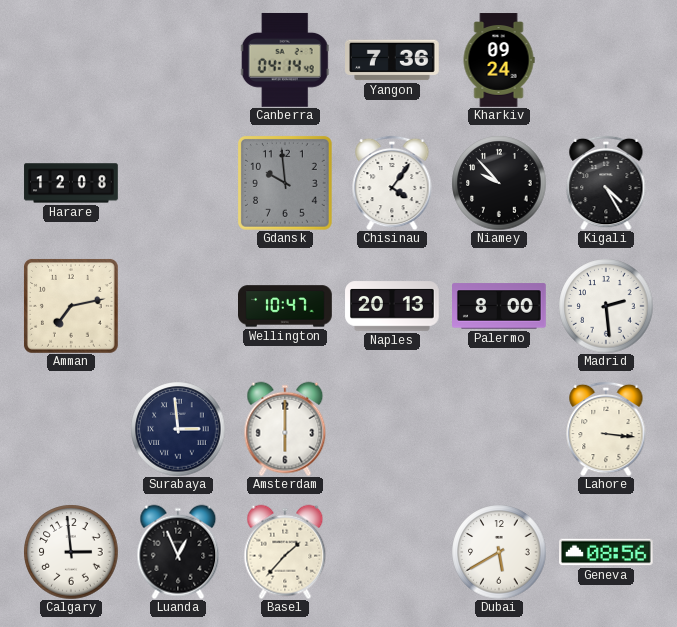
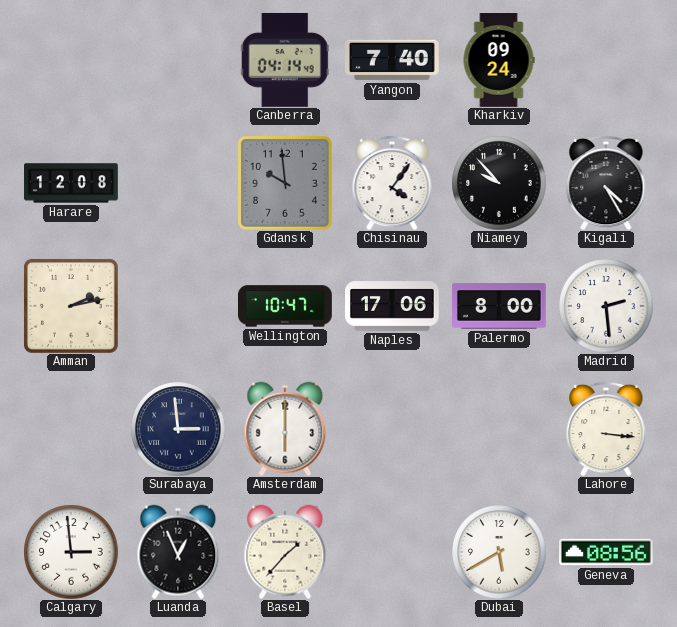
Yangon: 7:36 -> 7:40
Amman: 7:13 -> 2:13
Naples: 20:13 -> 17:06
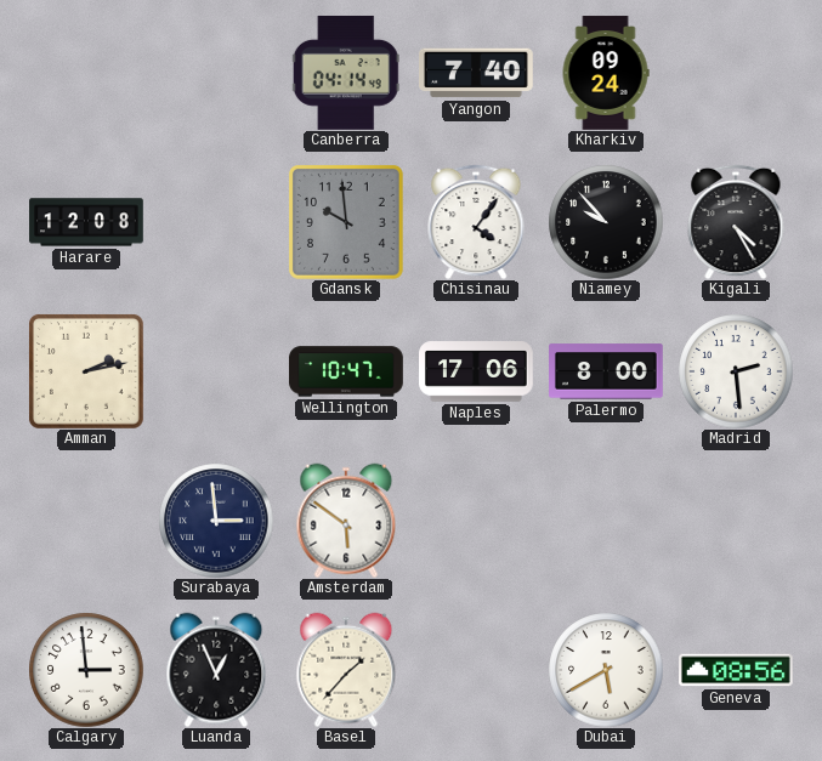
Amsterdam: 6:00 -> 5:51
Lahore: 3:16 -> none
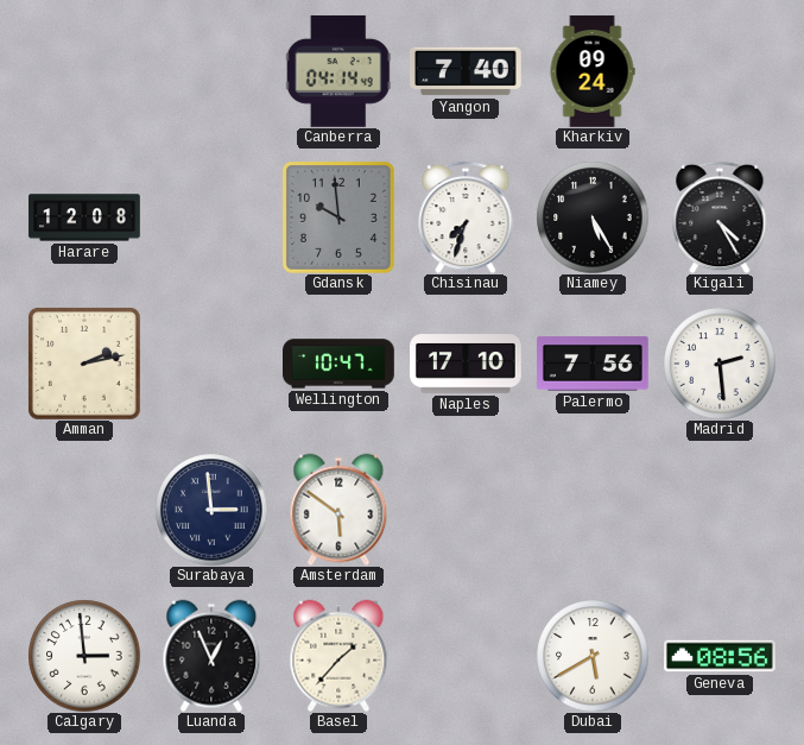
Chisinau: 4:06 -> 7:33
Niamey: 9:53 -> 5:25
Naples: 17:06 -> 17:10
Palermo: 8:00 -> 7:56
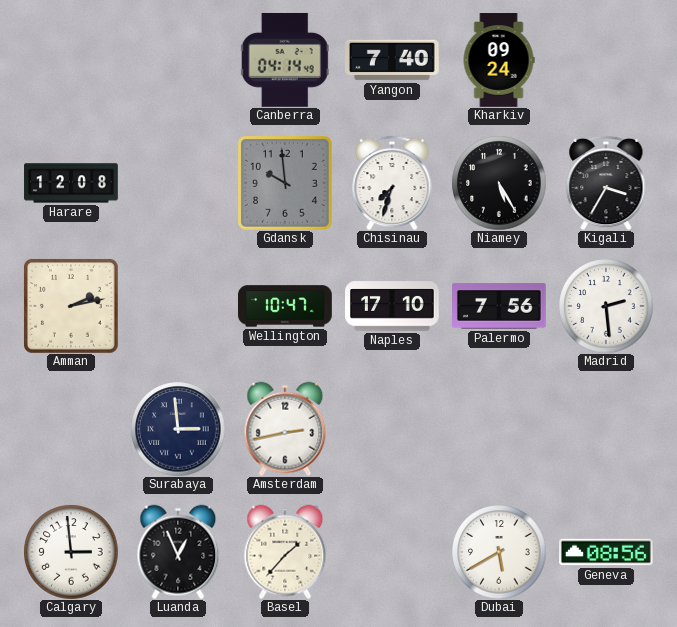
Kigali: 4:25 -> 3:35
Amsterdam: 5:51 -> 2:43
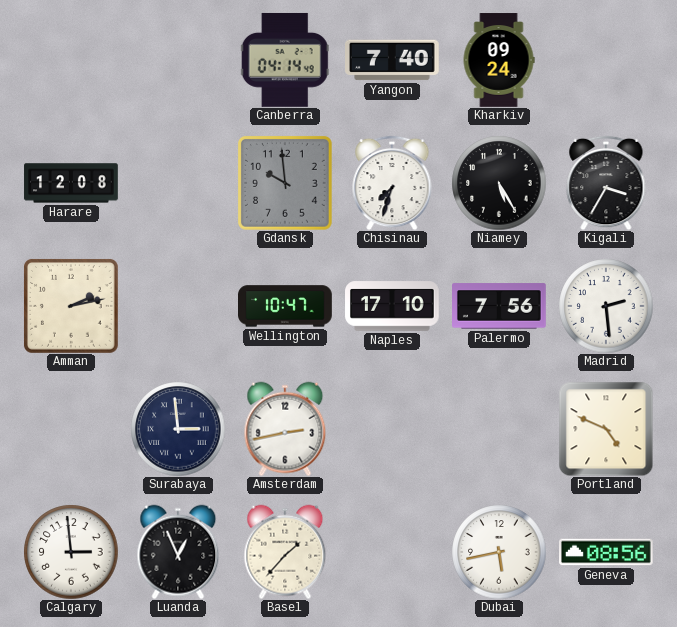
Portland: none -> 4:49
Dubai: 5:40 -> 5:43
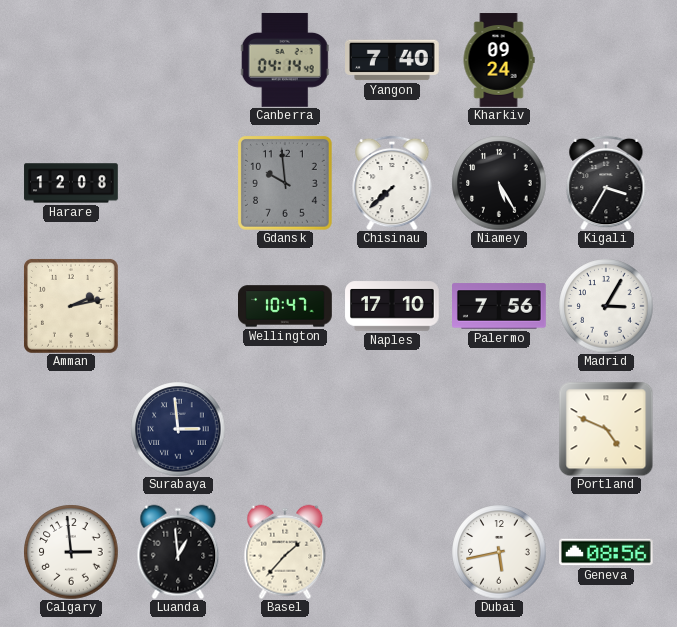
Chisinau: 7:33 -> 7:38
Madrid: 2:29 -> 3:05
Amsterdam: 2:43 -> none
Luanda: 12:56 -> 12:59
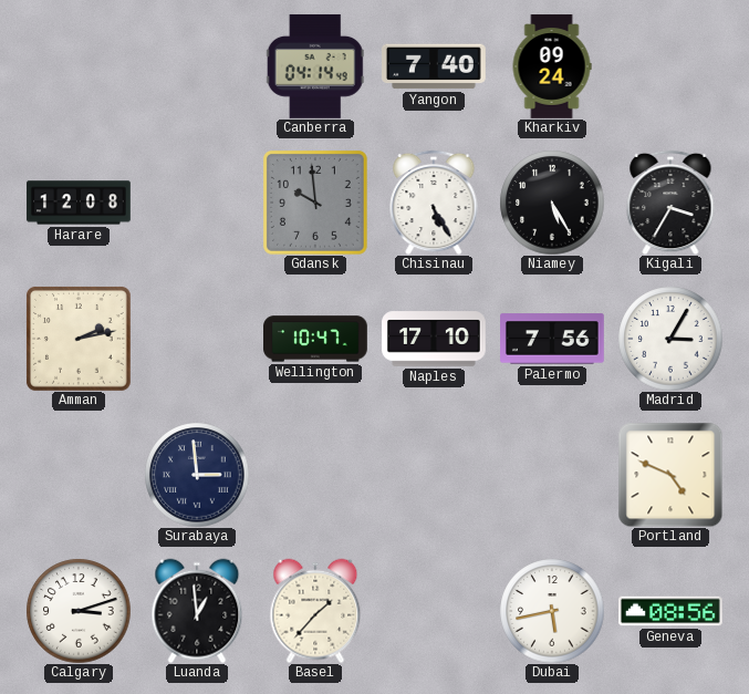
Chisinau: 7:38 -> 5:25
Calgary: 2:59 -> 3:12
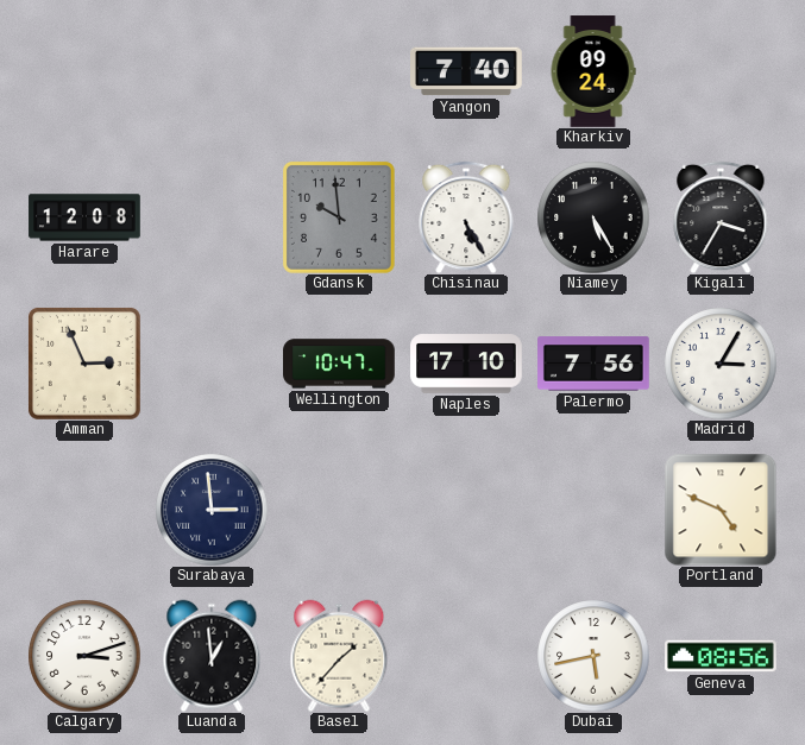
Canberra: 04:14 -> none
Amman: 2:13 -> 2:56
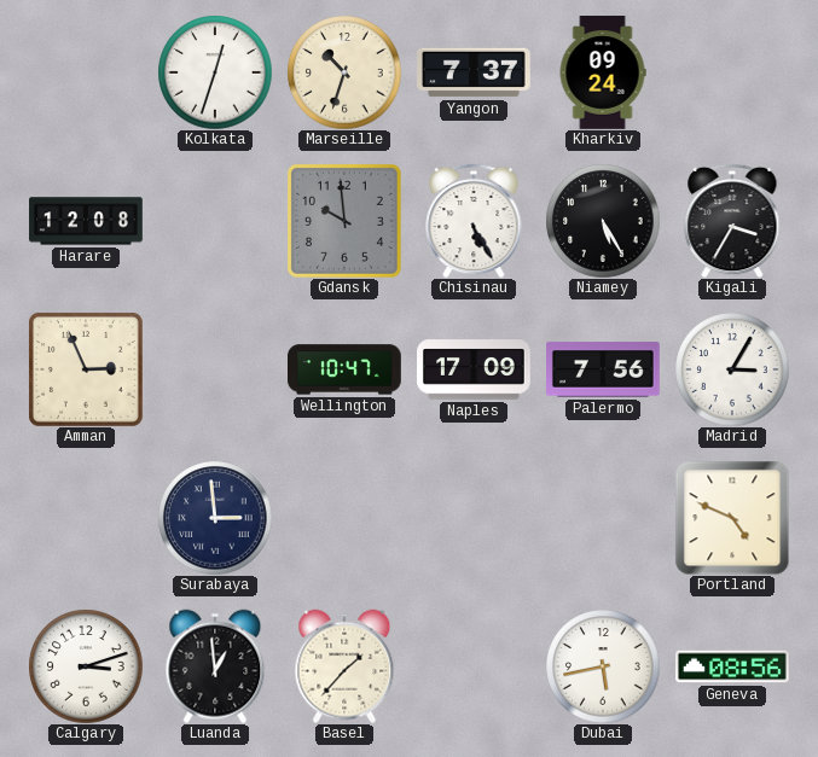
Kolkata: none -> 12:33
Marseille: none -> 10:33
Yangon: 7:40 -> 7:37
Naples: 17:10 -> 17:09
